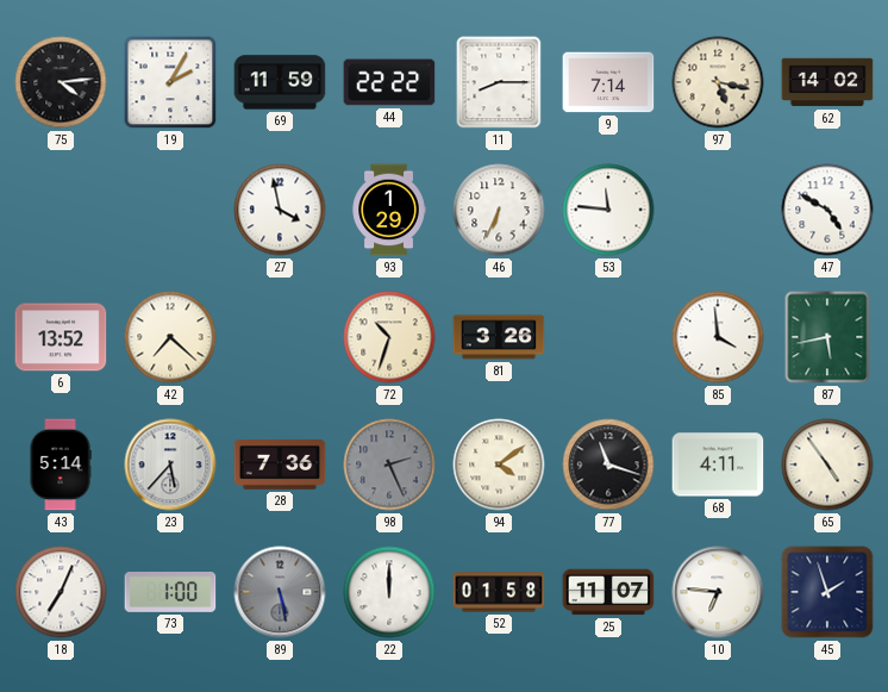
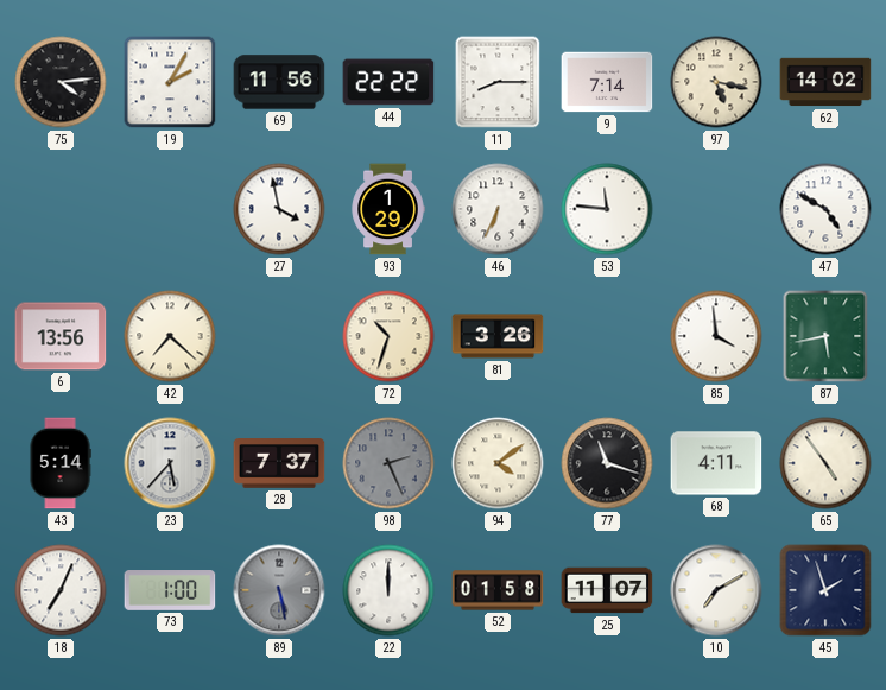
69: 11:59 -> 11:56
6: 13:52 -> 13:56
28: 7:36 -> 7:37
10: 6:46 -> 7:10
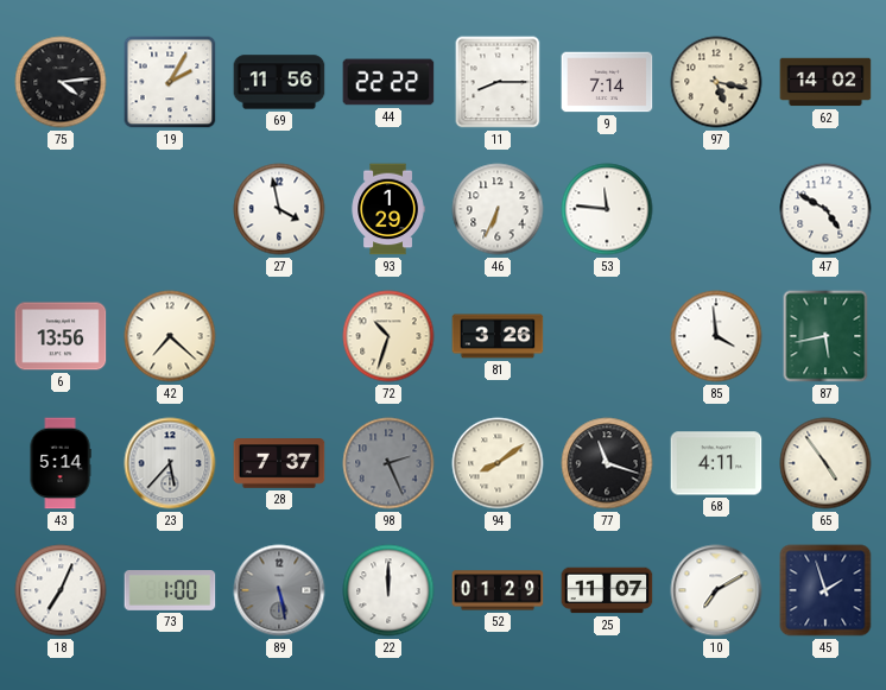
94: 4:09 -> 8:09
52: 01:58 -> 01:29
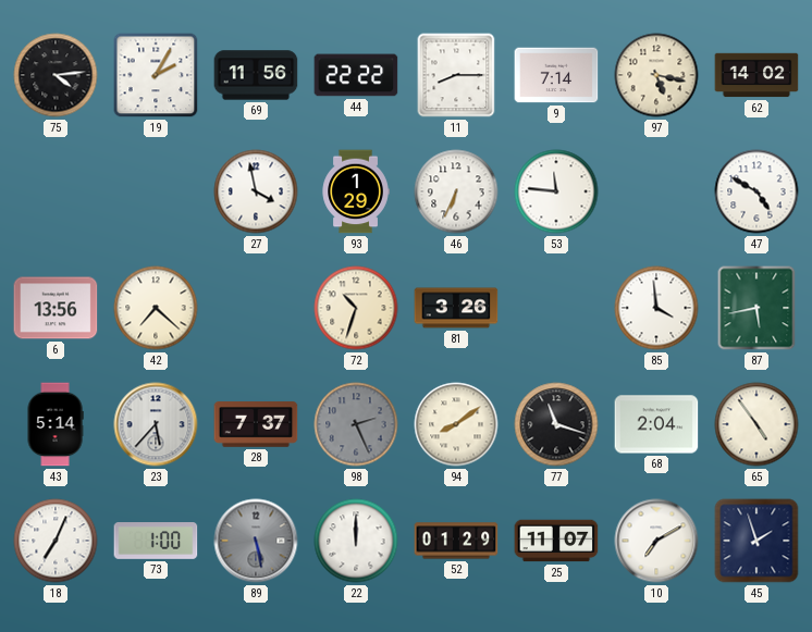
68: 4:11 -> 2:04
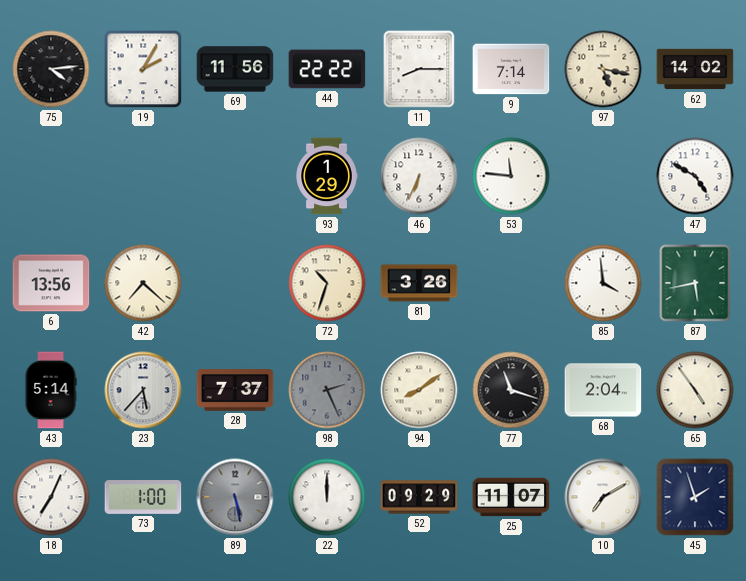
27: 3:58 -> none
52: 01:29 -> 09:29
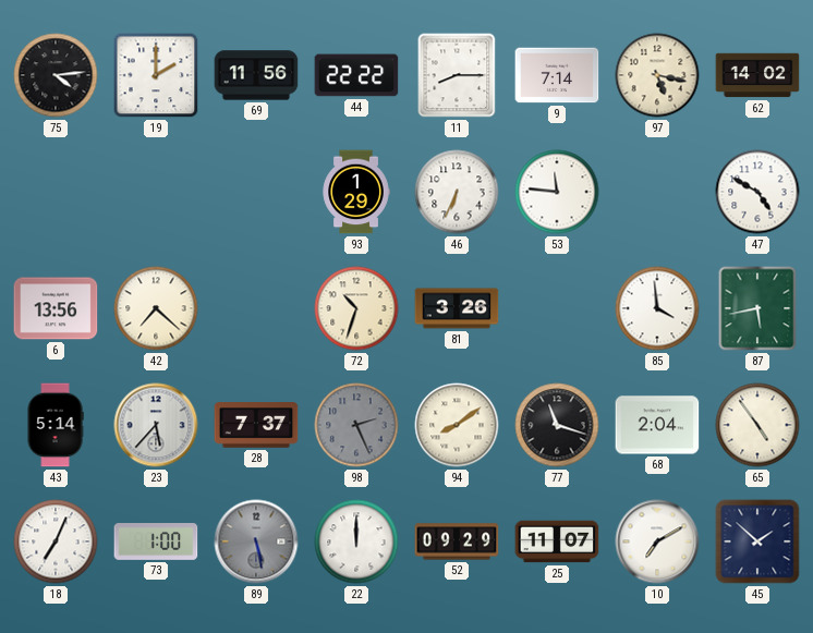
19: 2:05 -> 2:00
45: 1:57 -> 1:52
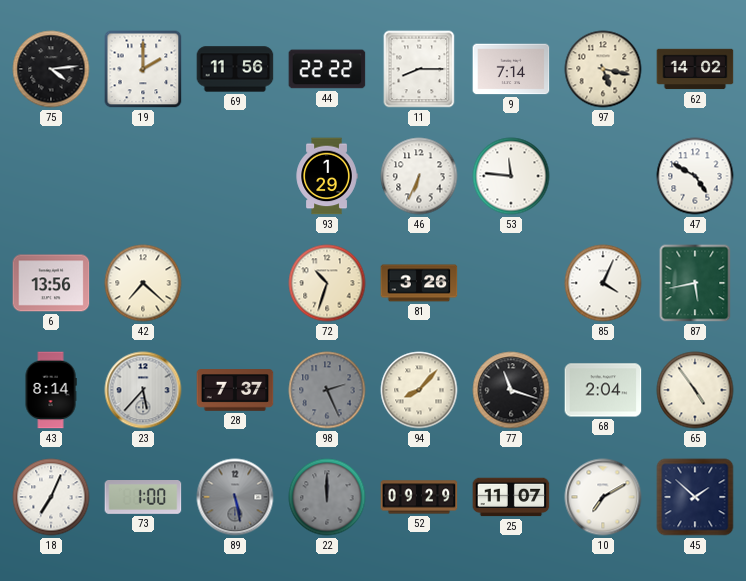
85: 3:59 -> 4:04
43: 5:14 -> 8:14
94: 8:09 -> 8:07
22 dial: white -> grey
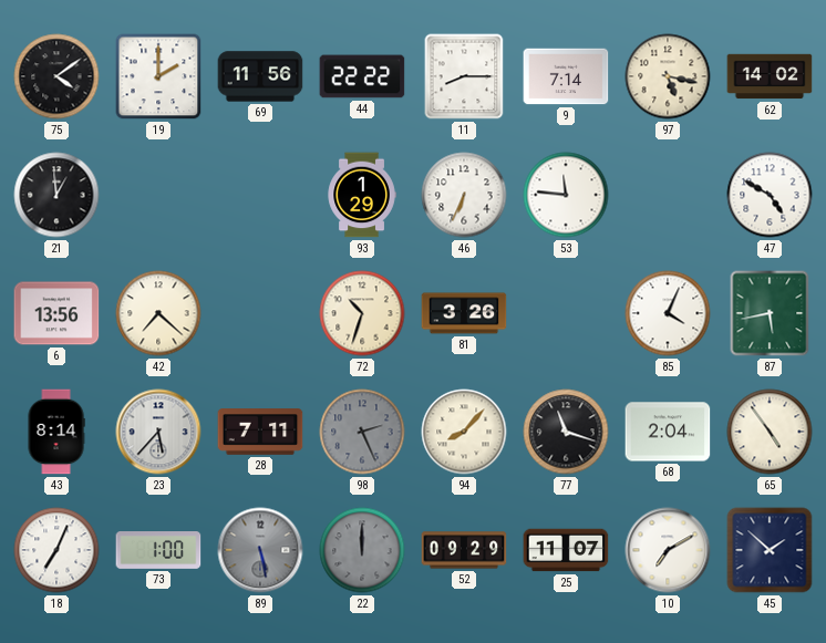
75: 4:14 -> 4:09
21: none -> 12:59
28: 7:37 -> 7:11
